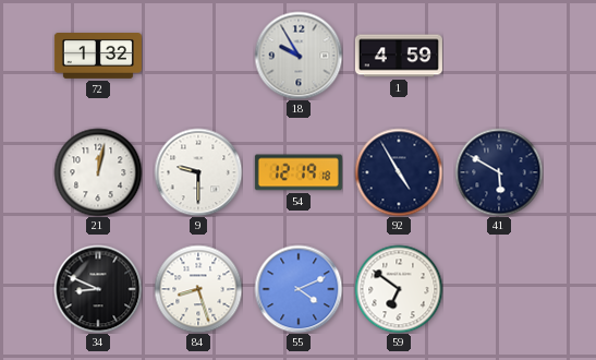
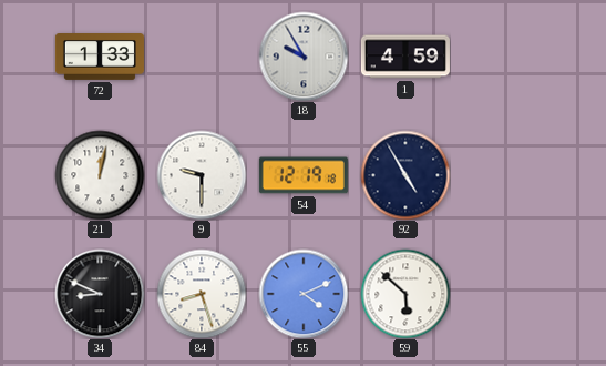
72: 1:32 -> 1:33
41: 5:50 -> none
59: 6:51 -> 5:52
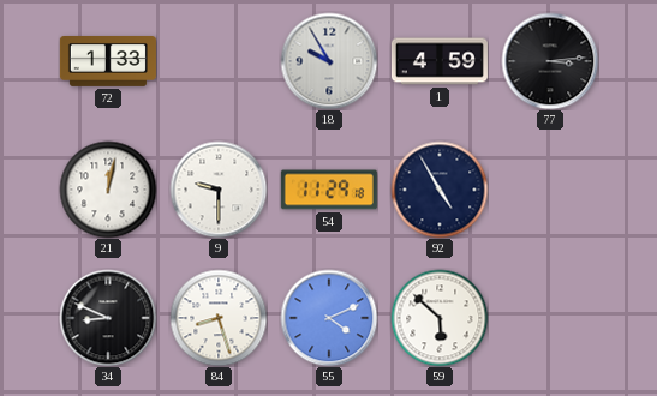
77: none -> 3:14
54: 12:19 -> 11:29
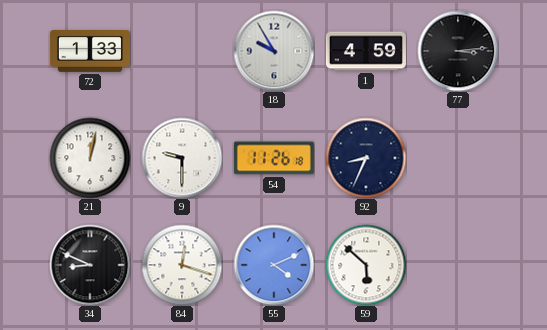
54: 11:29 -> 11:26
92: 4:55 -> 8:34
84: 8:27 -> 12:18
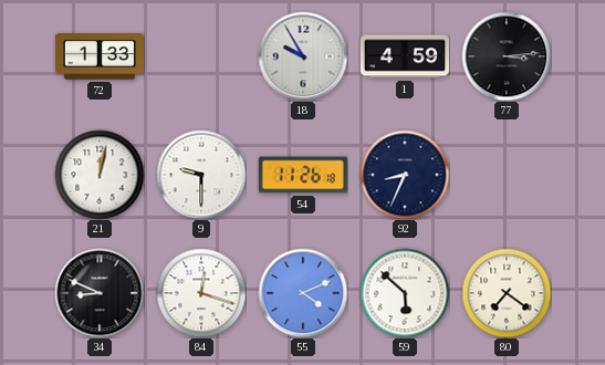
80: none -> 7:21
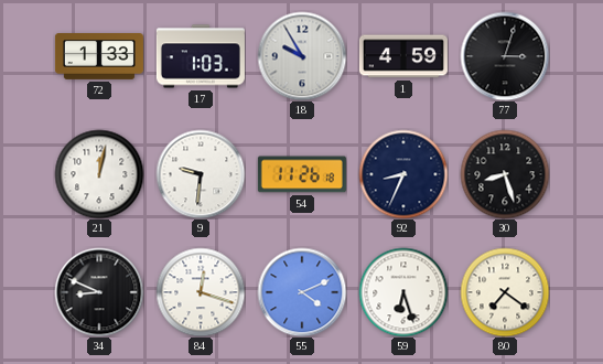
17: none -> 1:03
77: 3:14 -> 3:03
9: 9:30 -> 9:31
30: none -> 8:27
59: 5:52 -> 6:27
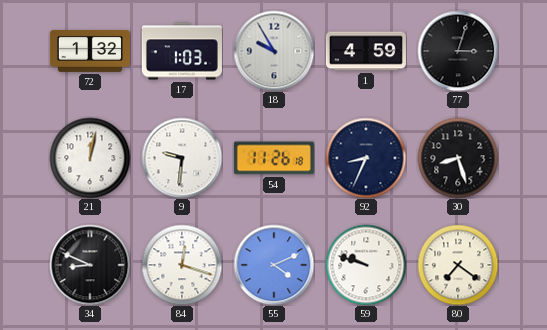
72: 1:33 -> 1:32
59: 6:27 -> 9:48
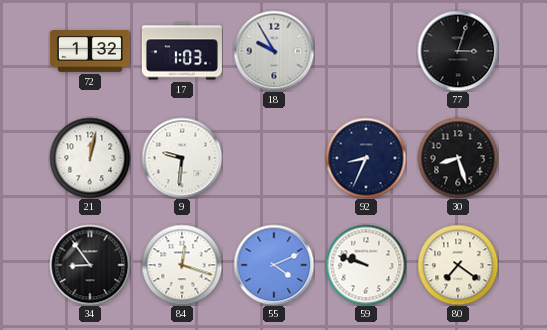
1: 4:59 -> none
54: 11:26 -> none
34: 8:49 -> 8:54
